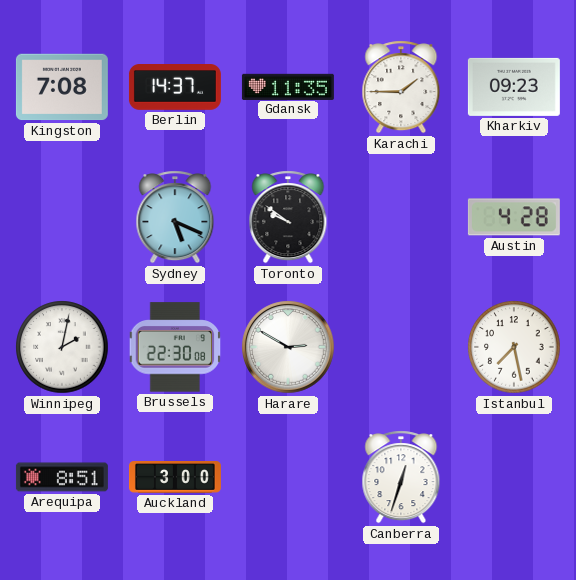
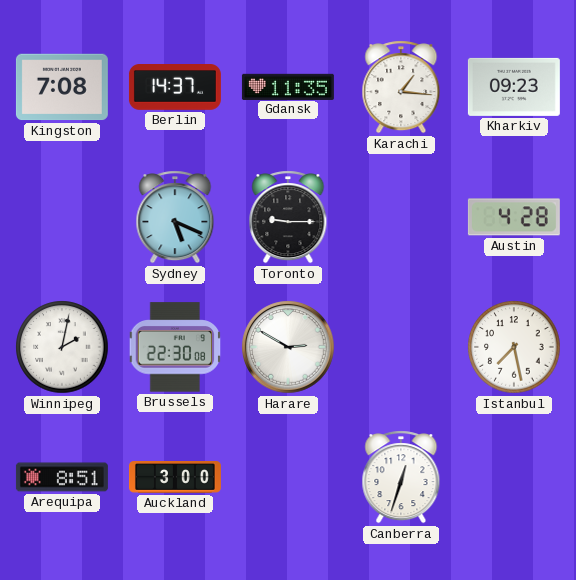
Karachi: 1:45 -> 1:16
Toronto: 9:51 -> 9:15
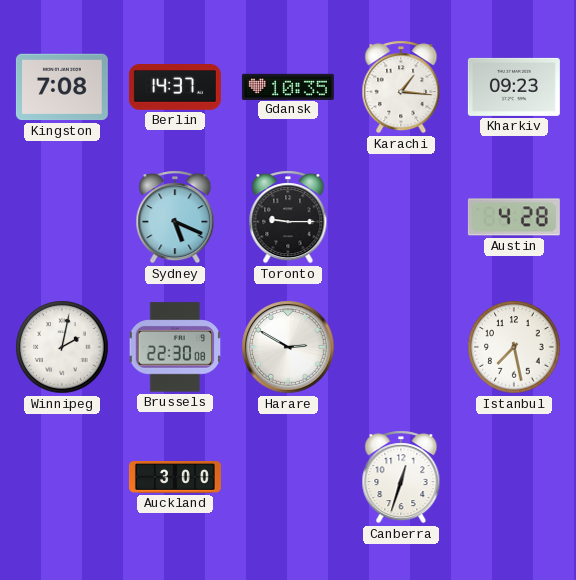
Gdansk: 11:35 -> 10:35
Arequipa: 8:51 -> none
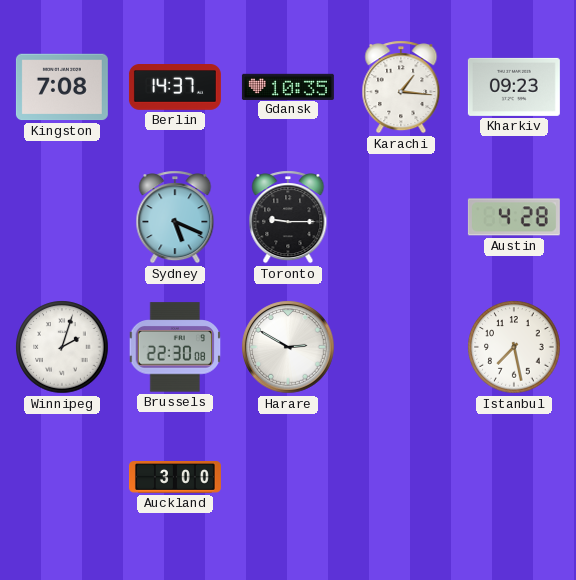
Winnipeg: 2:02 -> 2:03
Canberra: 12:33 -> none
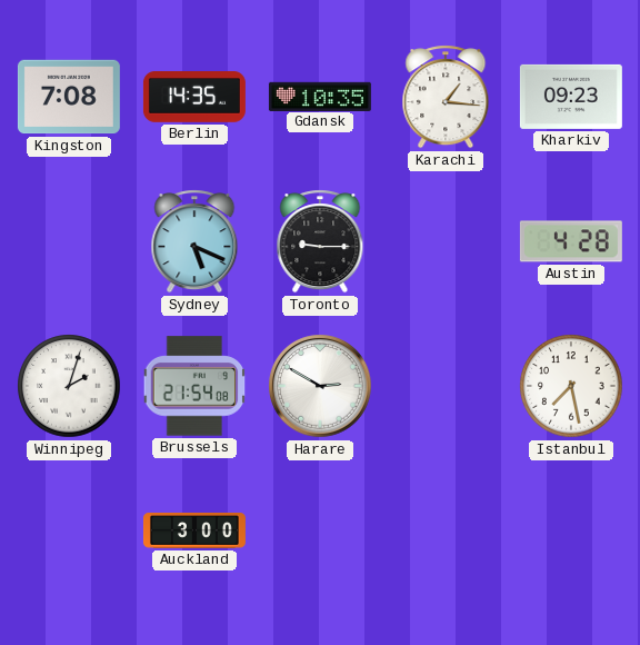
Berlin: 14:37 -> 14:35
Brussels: 22:30 -> 21:54
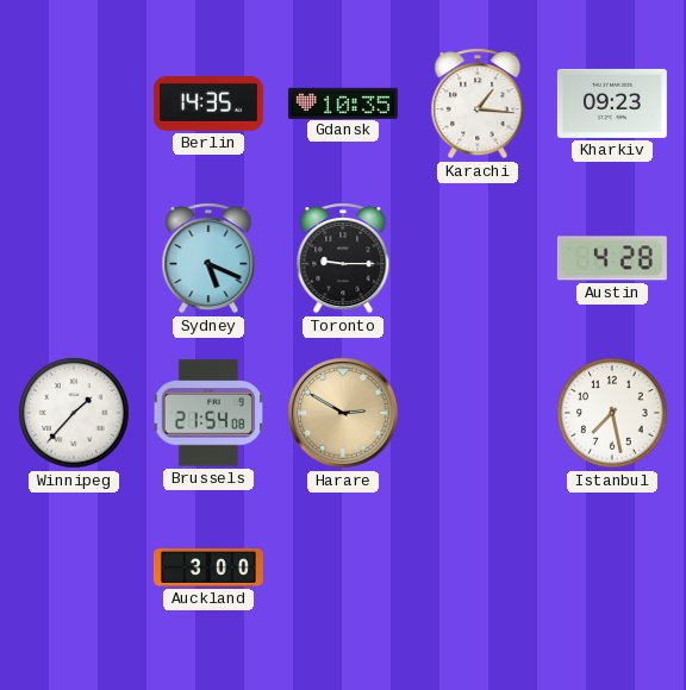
Kingston: 7:08 -> none
Winnipeg: 2:03 -> 1:37
Harare dial: white -> champagne
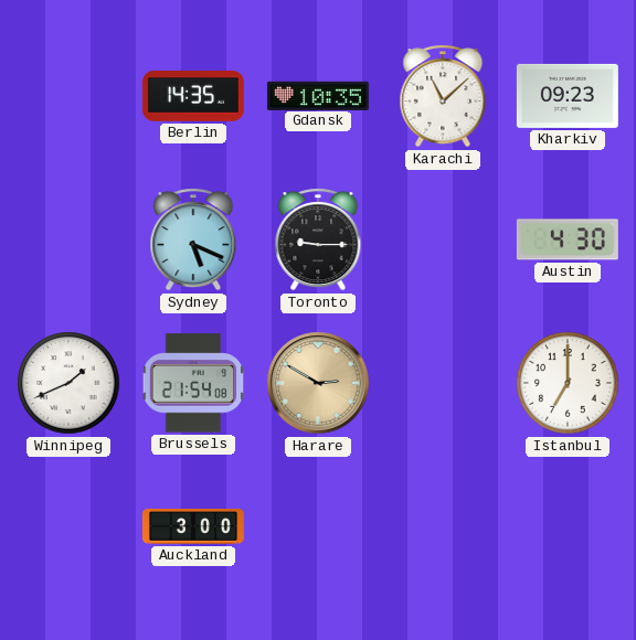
Karachi: 1:16 -> 11:08
Austin: 4:28 -> 4:30
Winnipeg: 1:37 -> 1:41
Istanbul: 7:28 -> 7:00
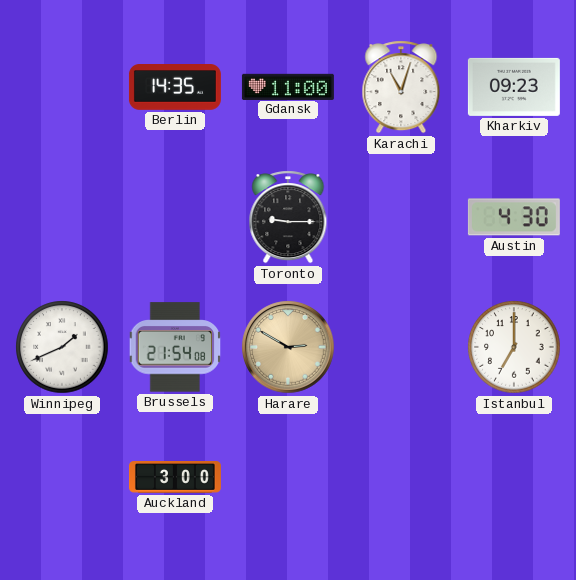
Gdansk: 10:35 -> 11:00
Karachi: 11:08 -> 11:03
Sydney: 5:19 -> none
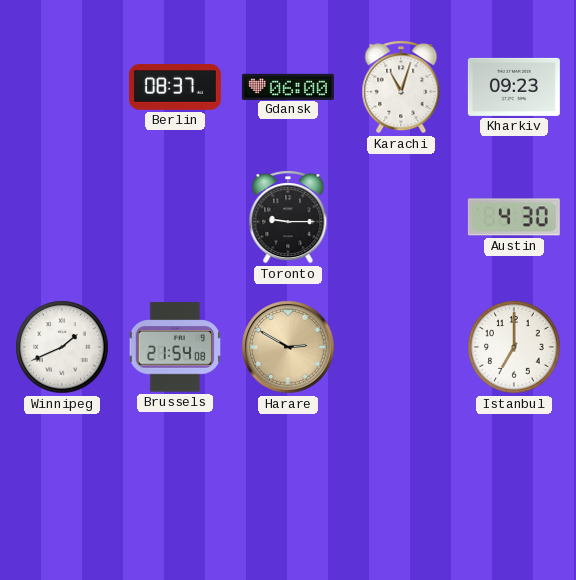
Berlin: 14:35 -> 08:37
Gdansk: 11:00 -> 06:00
Auckland: 3:00 -> none
